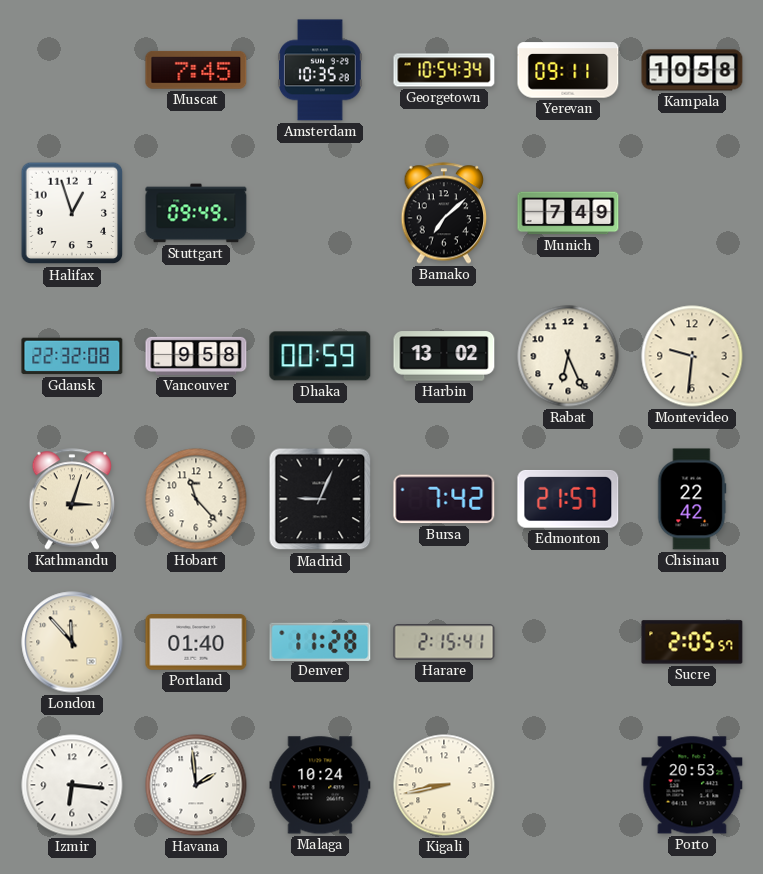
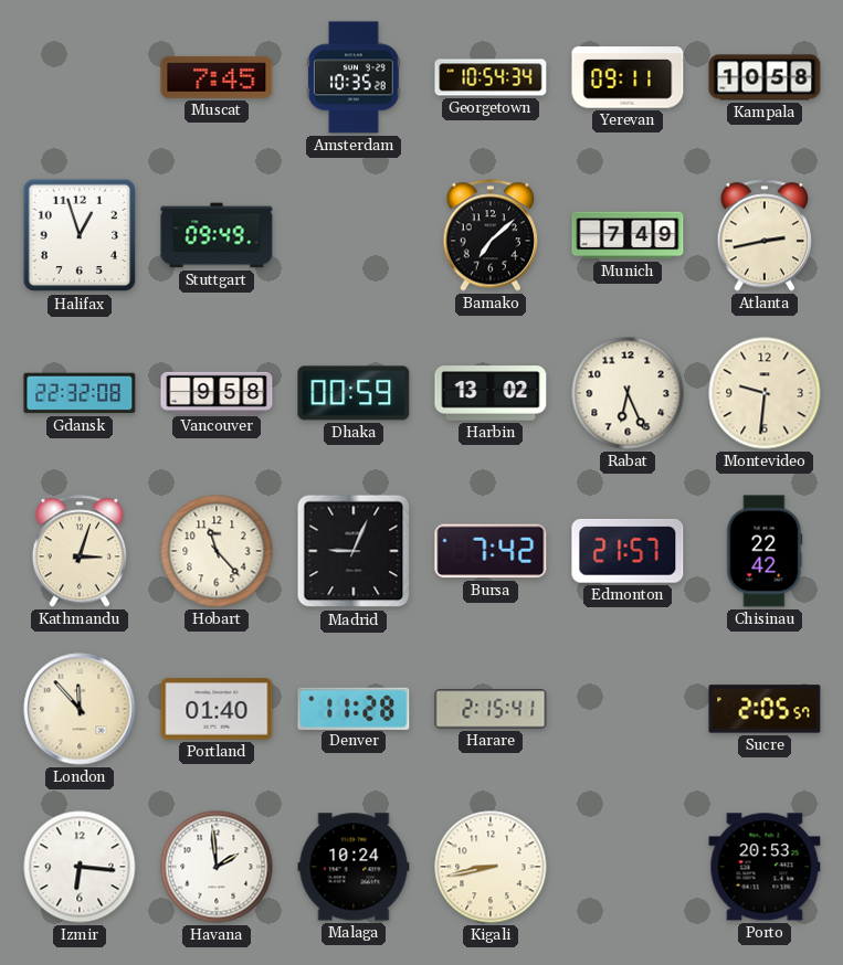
Atlanta: none -> 2:43
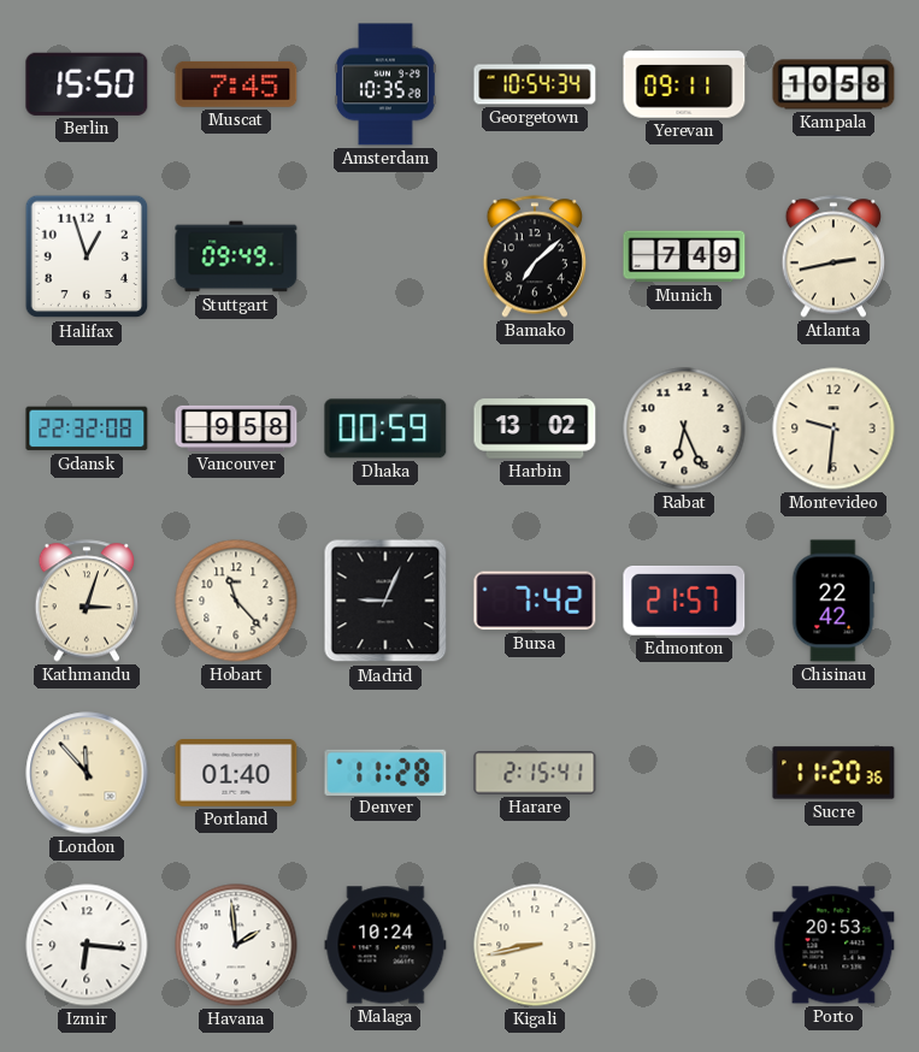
Berlin: none -> 15:50
Sucre: 2:05 -> 11:20
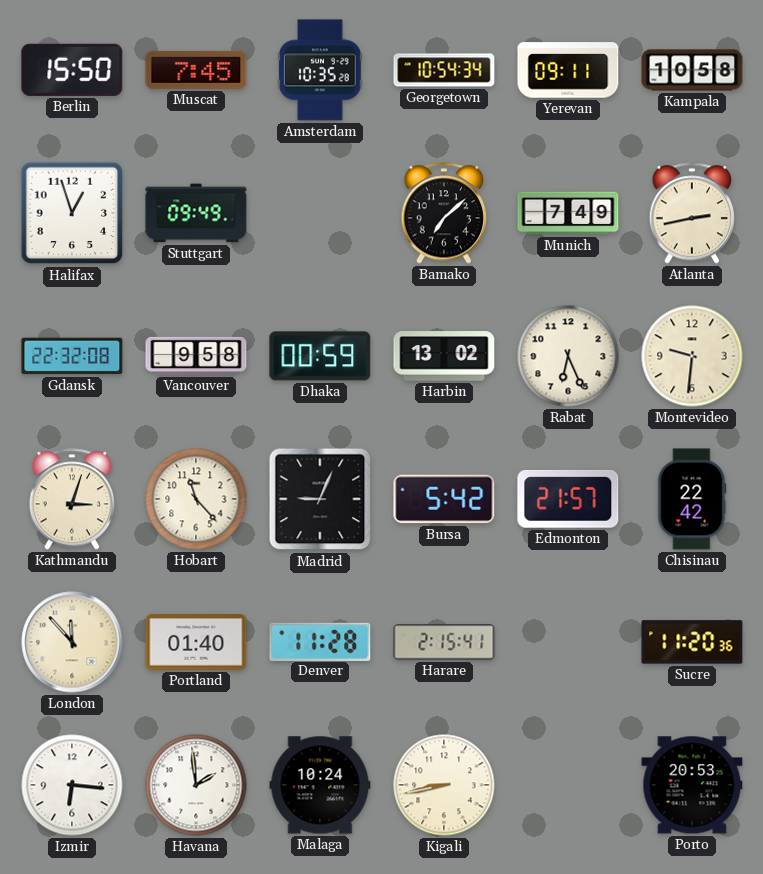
Bursa: 7:42 -> 5:42
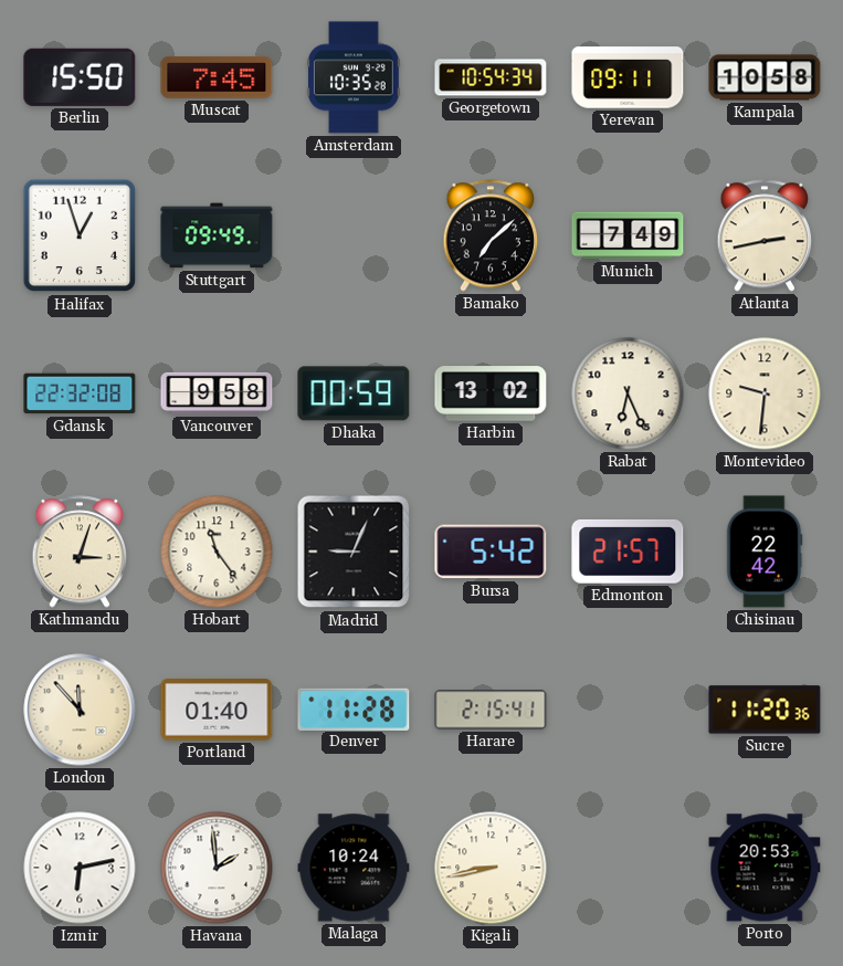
Hobart: 11:23 -> 11:24
Izmir: 6:16 -> 6:13
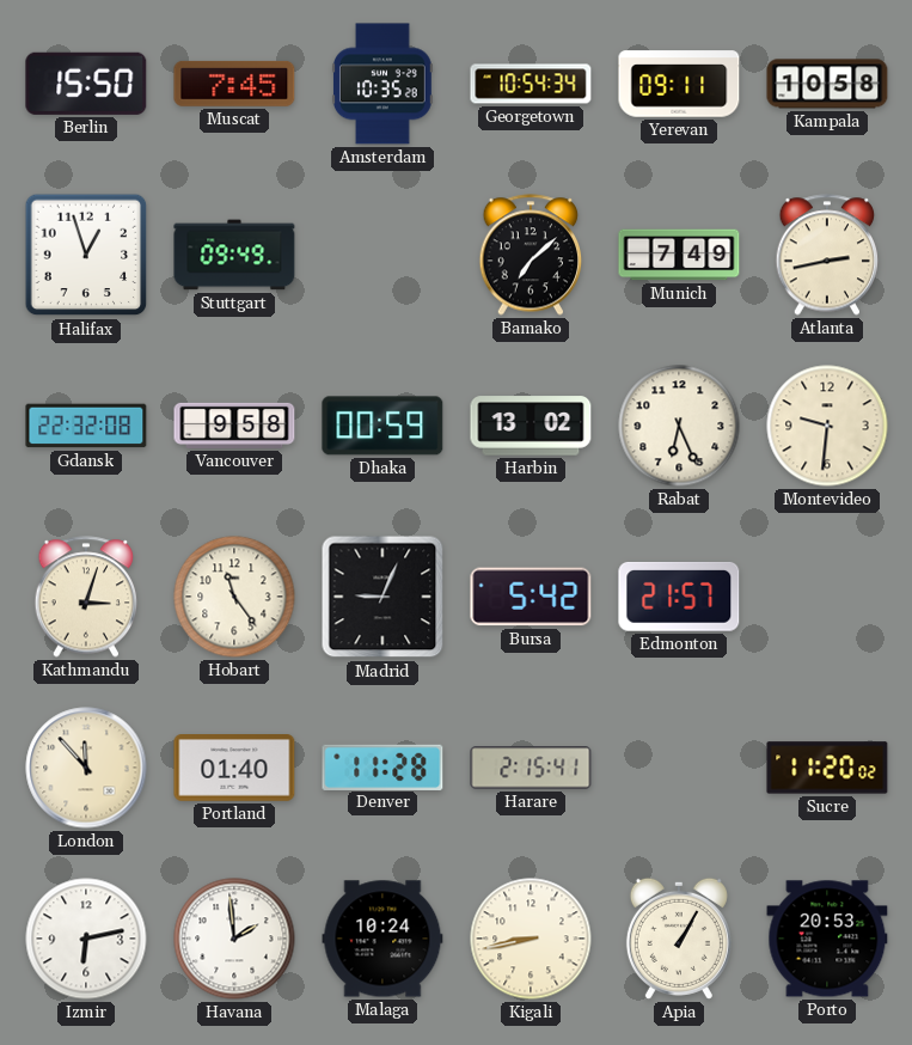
Chisinau: 22:42 -> none
Sucre: 11:20:36 -> 11:20:02
Apia: none -> 1:05
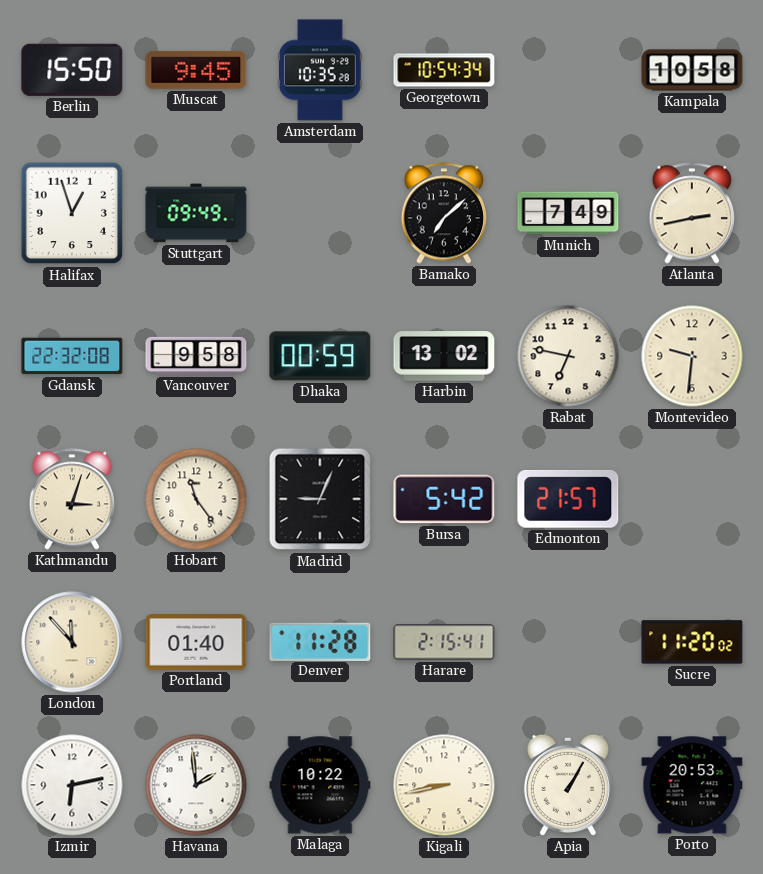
Muscat: 7:45 -> 9:45
Yerevan: 09:11 -> none
Rabat: 6:26 -> 6:47
Malaga: 10:24 -> 10:22
